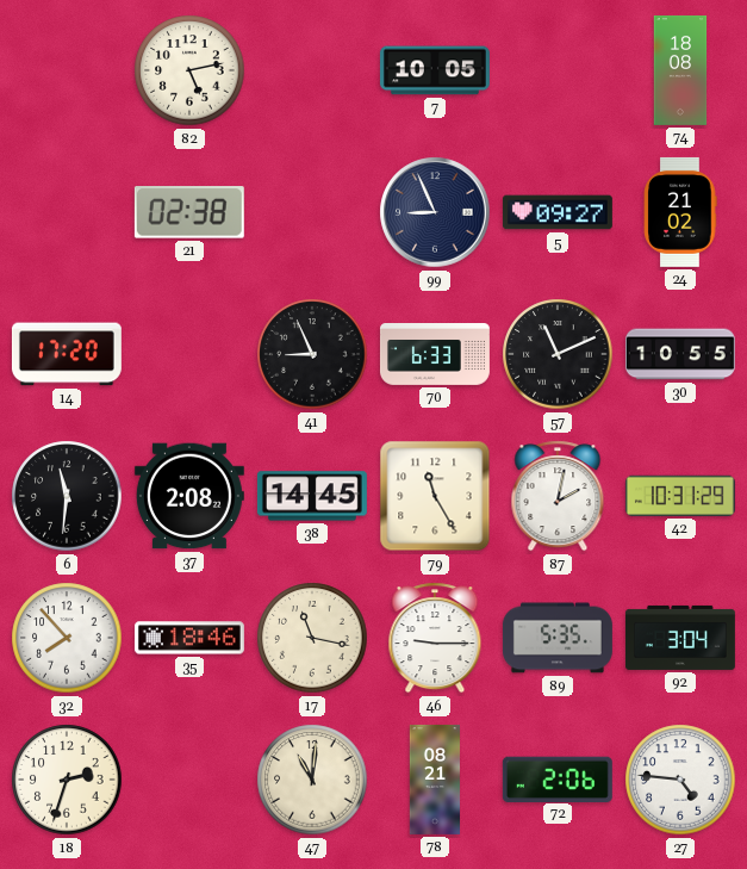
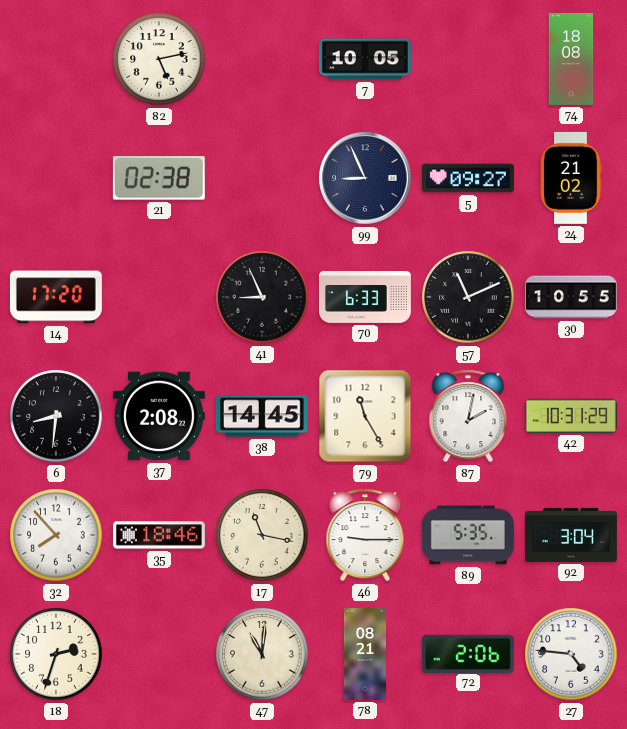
6: 11:31 -> 8:31
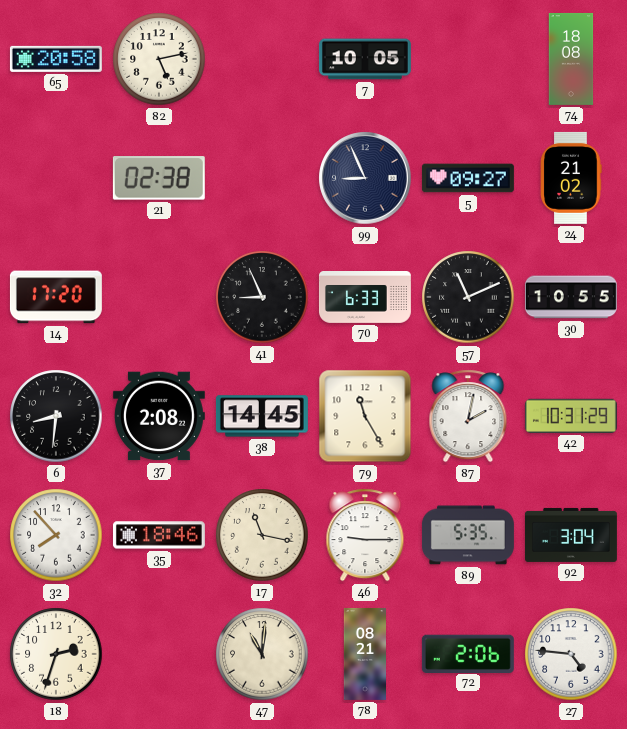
65: none -> 20:58
